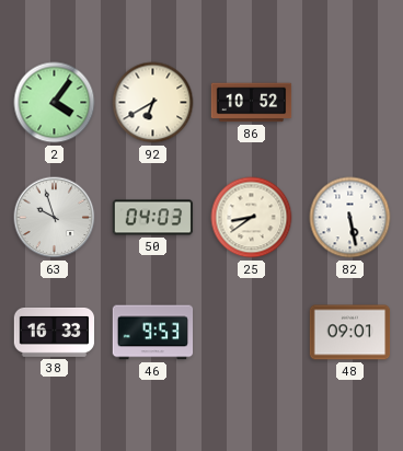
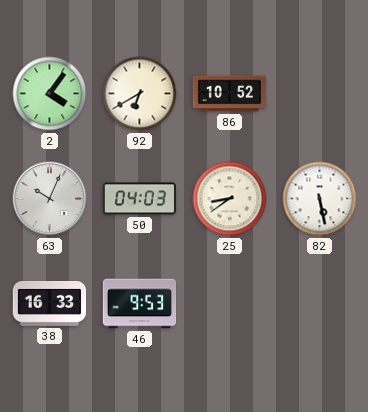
63: 9:57 -> 10:04
48: 09:01 -> none
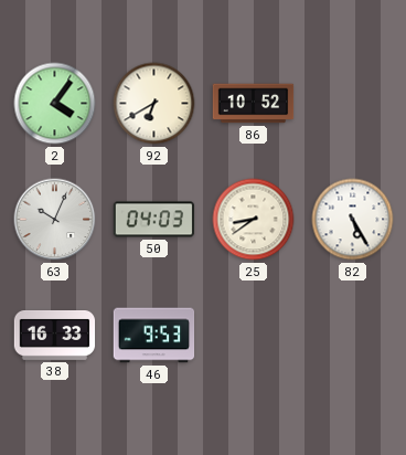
82: 5:28 -> 5:25
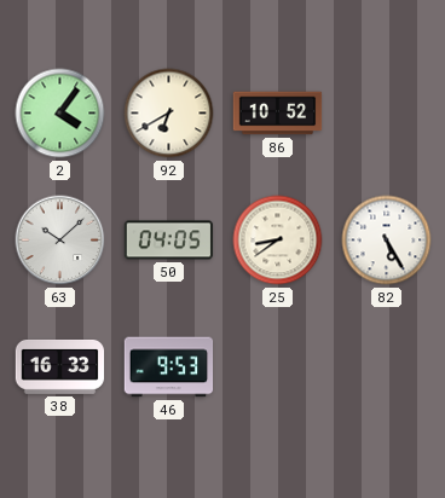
63: 10:04 -> 10:08
50: 04:03 -> 04:05
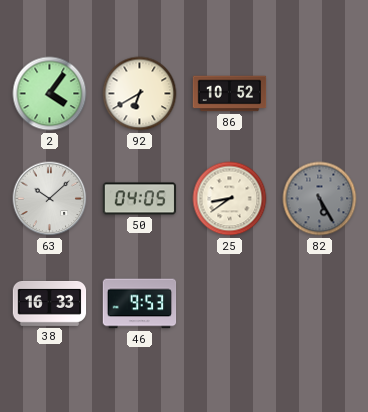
82 dial: white -> grey
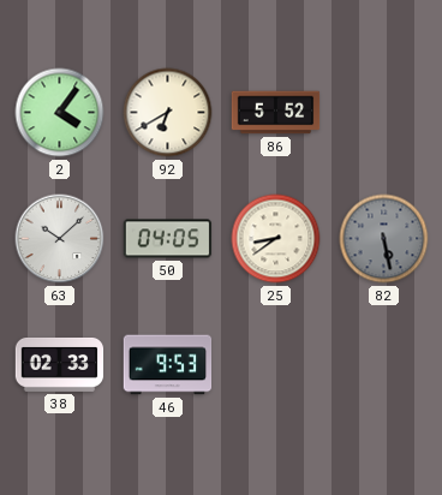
86: 10:52 -> 5:52
82: 5:25 -> 5:28
38: 16:33 -> 02:33
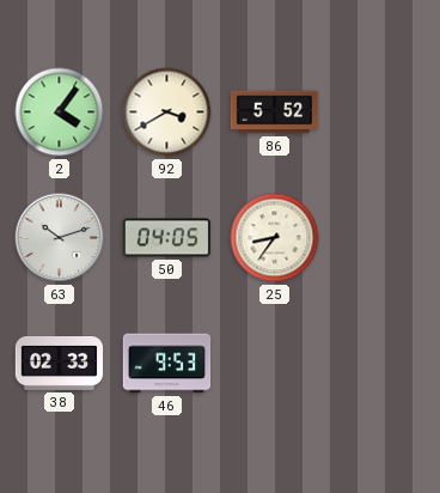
92: 6:40 -> 3:40
63: 10:08 -> 10:12
25: 8:39 -> 8:36
82: 5:28 -> none
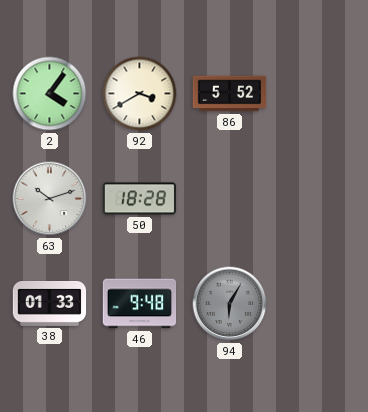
50: 04:05 -> 18:28
25: 8:36 -> none
38: 02:33 -> 01:33
46: 9:53 -> 9:48
94: none -> 6:05
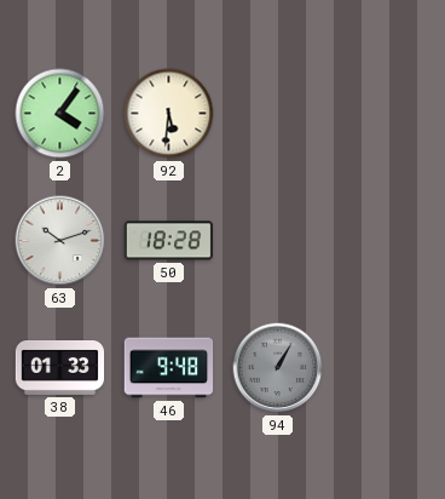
92: 3:40 -> 5:31
86: 5:52 -> none
94: 6:05 -> 1:05
